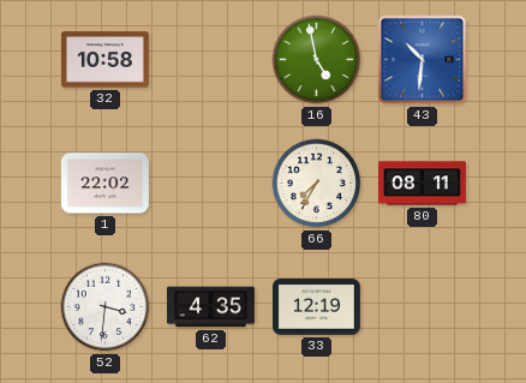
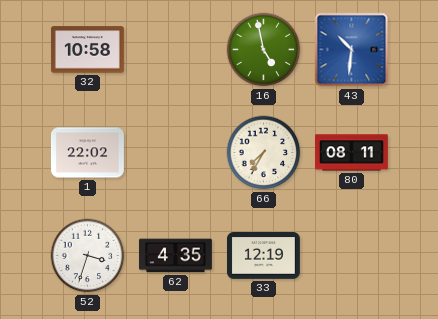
52: 3:31 -> 3:33
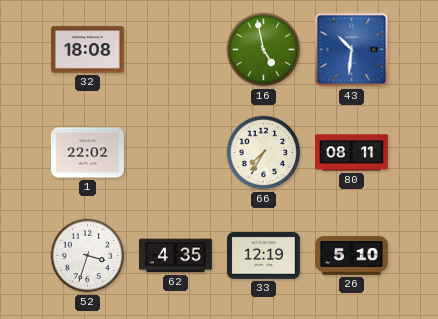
32: 10:58 -> 18:08
26: none -> 5:10
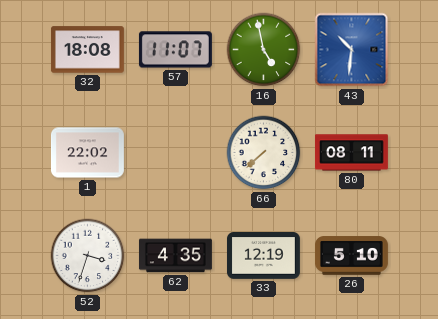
57: none -> 11:07
66: 7:35 -> 7:38
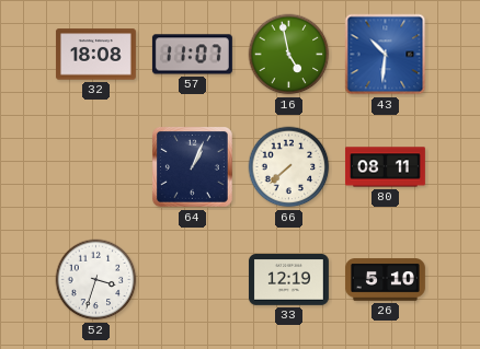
1: 22:02 -> none
64: none -> 1:04
62: 4:35 -> none
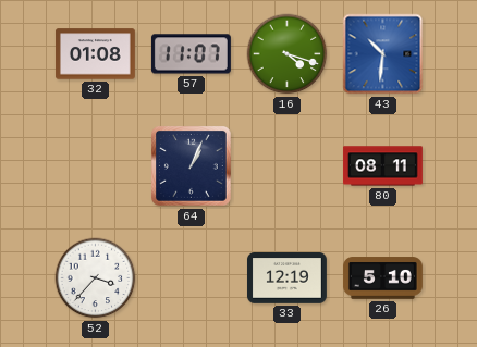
32: 18:08 -> 01:08
16: 4:58 -> 4:18
66: 7:38 -> none
52: 3:33 -> 3:37
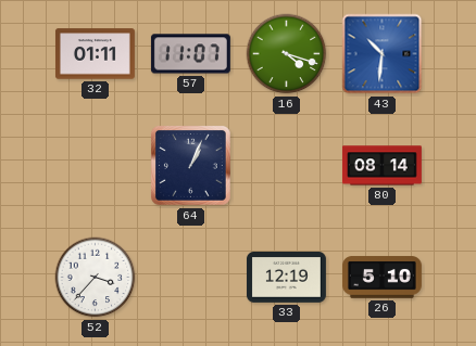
32: 01:08 -> 01:11
80: 08:11 -> 08:14
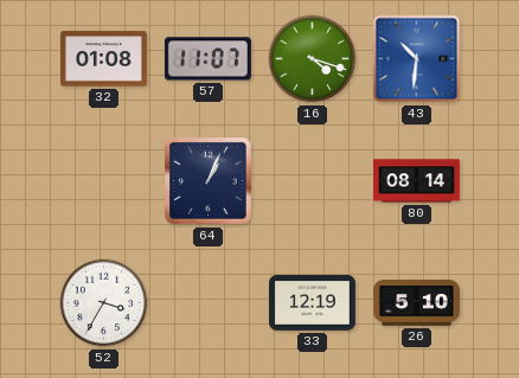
32: 01:11 -> 01:08
52: 3:37 -> 3:35
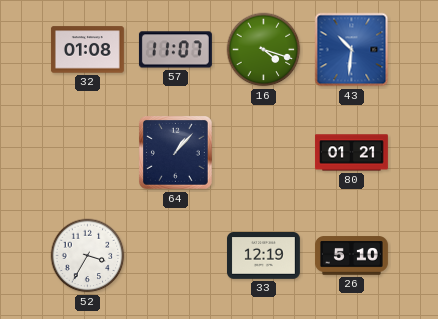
64: 1:04 -> 1:07
80: 08:14 -> 01:21
